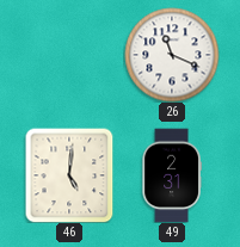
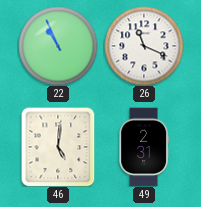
22: none -> 10:56
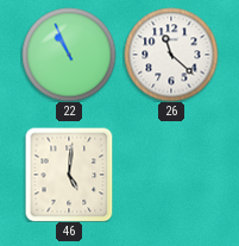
26: 11:19 -> 11:22
49: 2:31 -> none
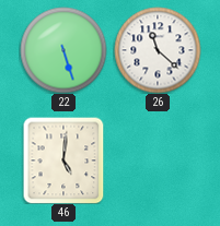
22: 10:56 -> 5:27
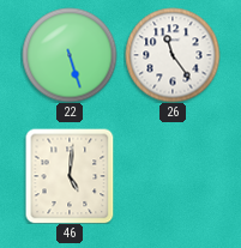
26: 11:22 -> 11:24
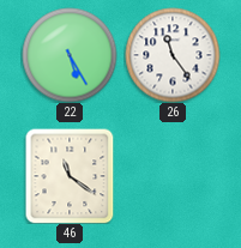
22: 5:27 -> 5:25
46: 5:01 -> 11:21
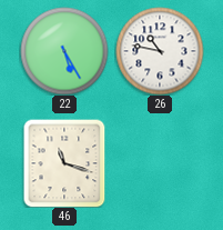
26: 11:24 -> 10:47
46: 11:21 -> 11:18
